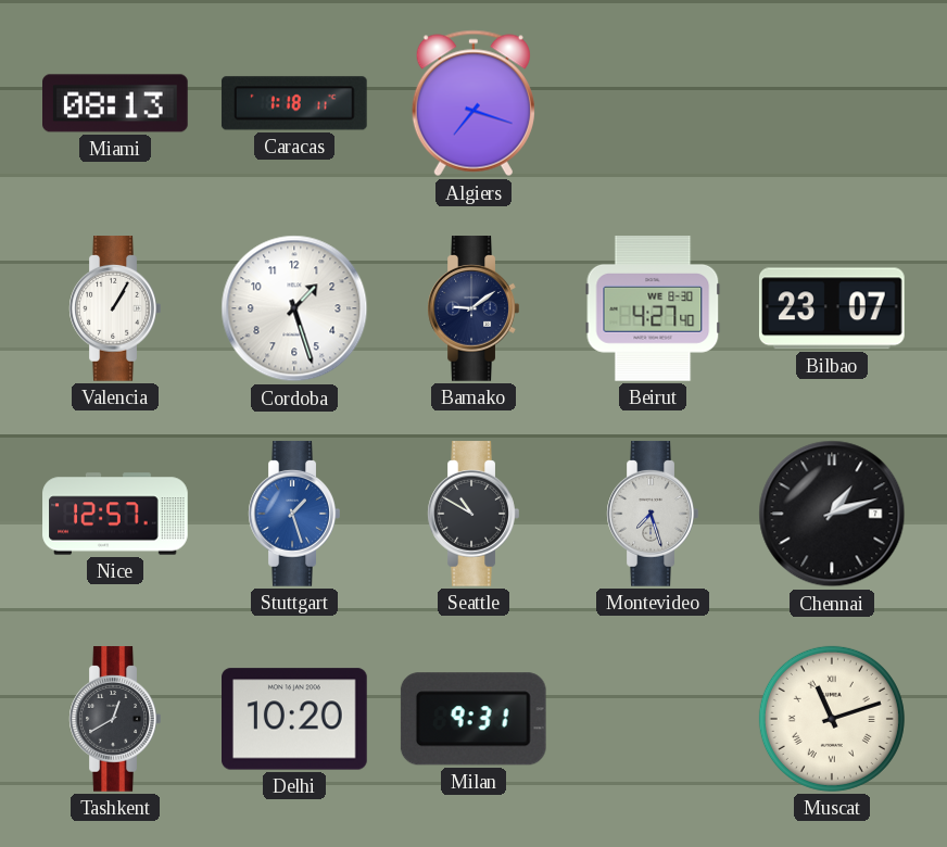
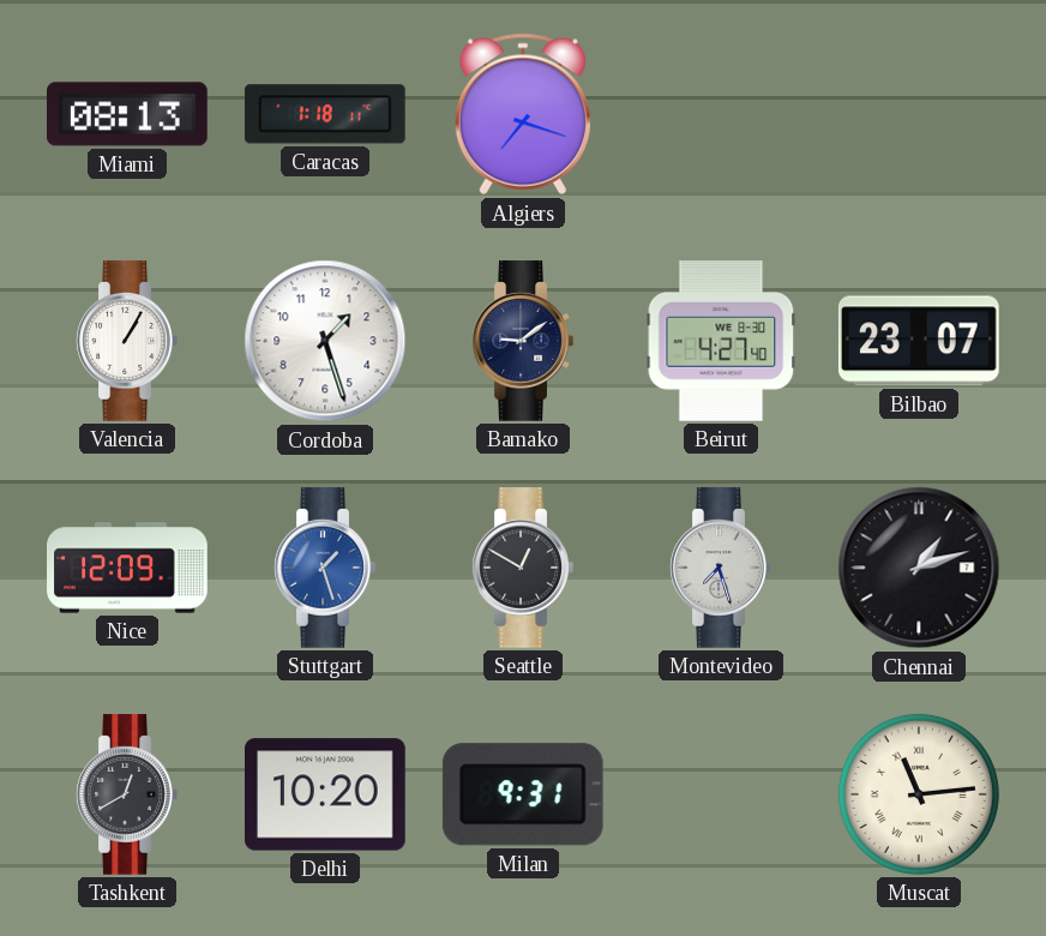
Nice: 12:57 -> 12:09
Seattle: 10:50 -> 12:50
Muscat: 11:12 -> 11:14
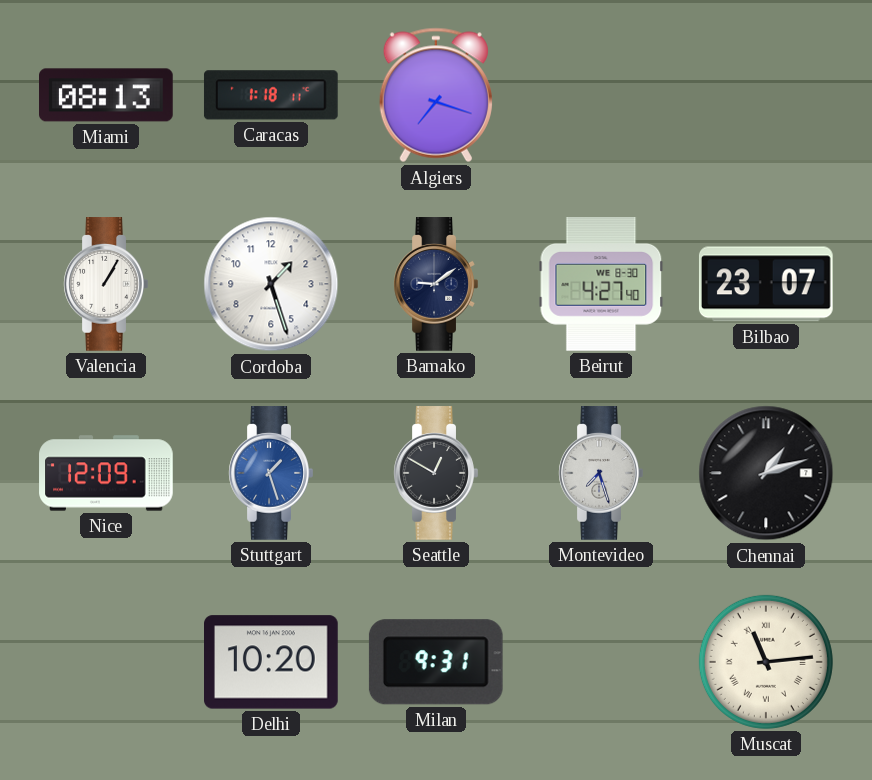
Tashkent: 12:40 -> none
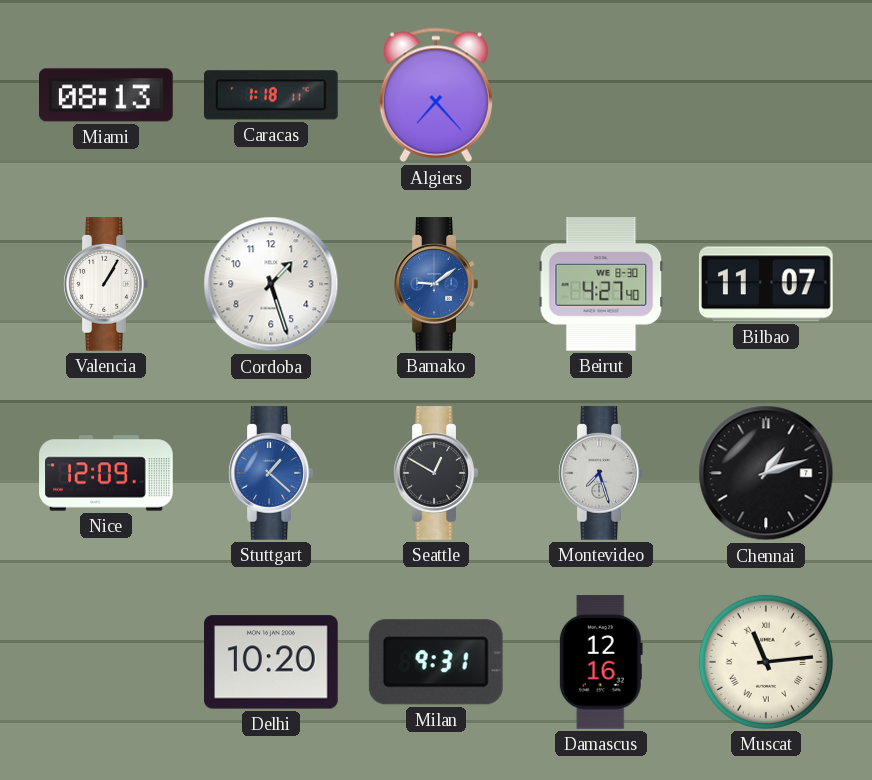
Algiers: 7:18 -> 7:23
Bamako dial: navy -> blue
Bilbao: 23:07 -> 11:07
Stuttgart: 1:27 -> 1:22
Damascus: none -> 12:16
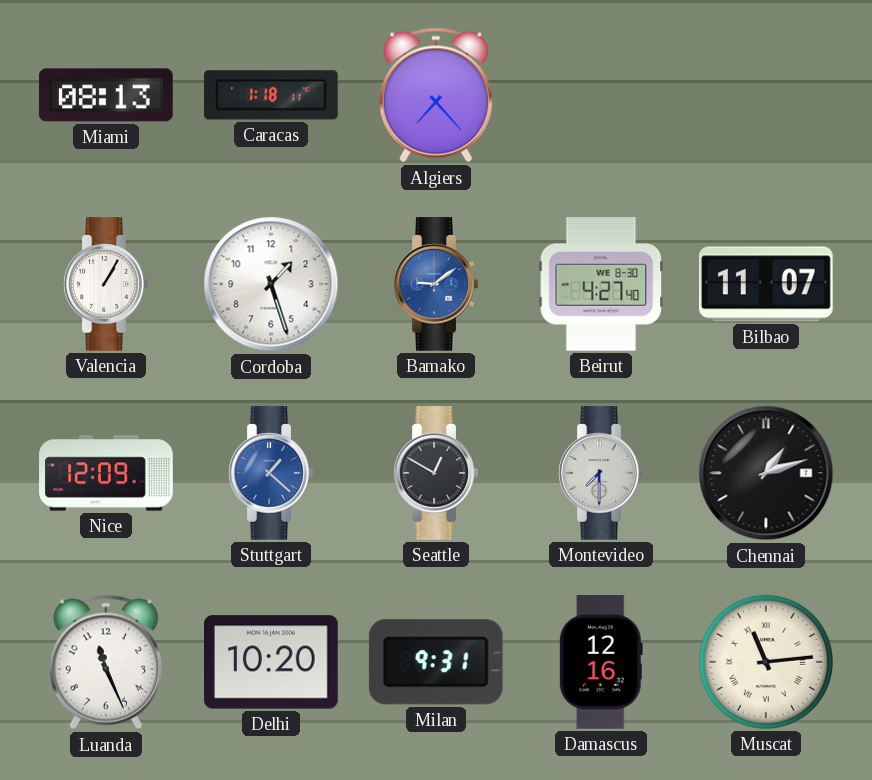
Montevideo: 7:27 -> 7:30
Luanda: none -> 11:26
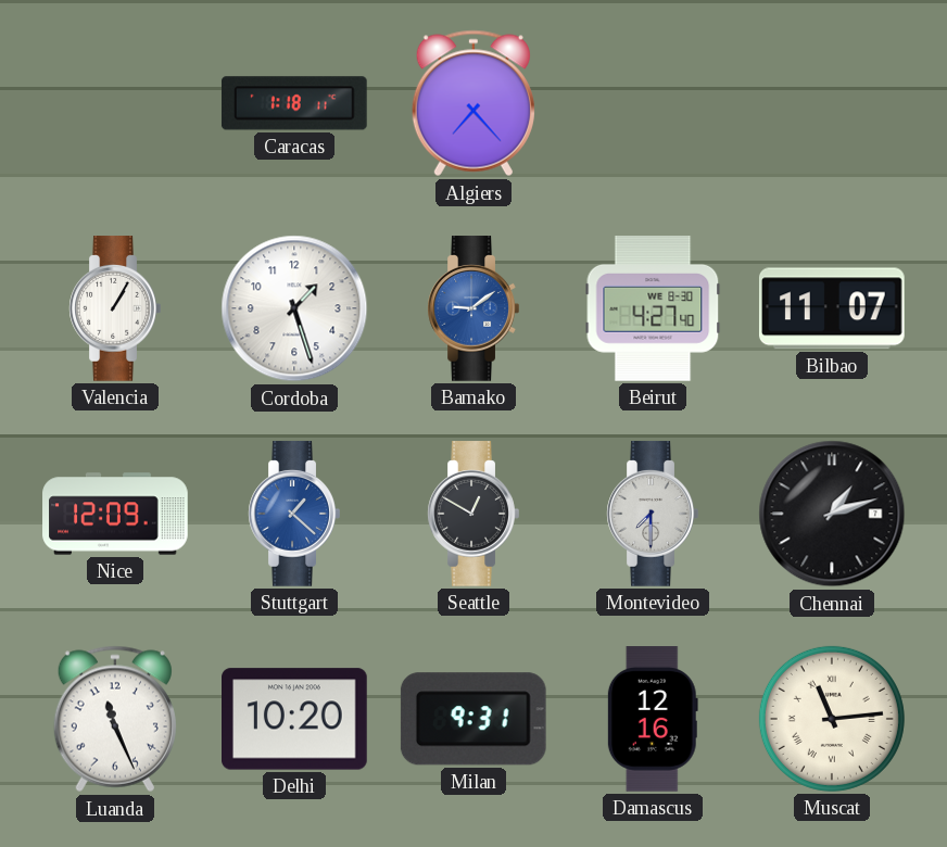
Miami: 08:13 -> none
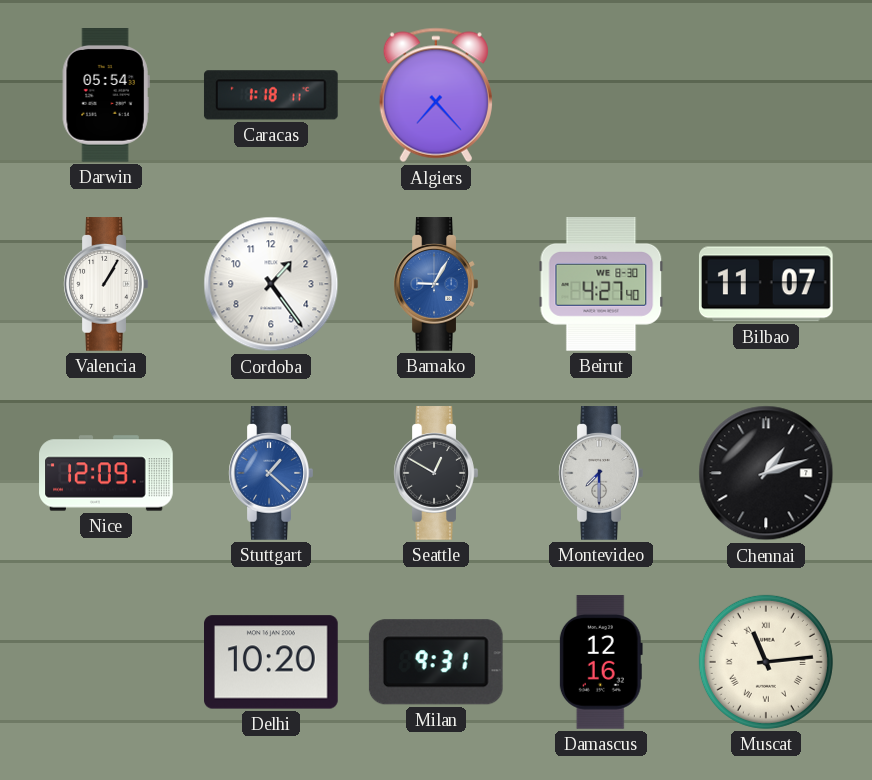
Darwin: none -> 05:54
Cordoba: 1:27 -> 1:24
Bamako: 9:09 -> 9:05
Luanda: 11:26 -> none
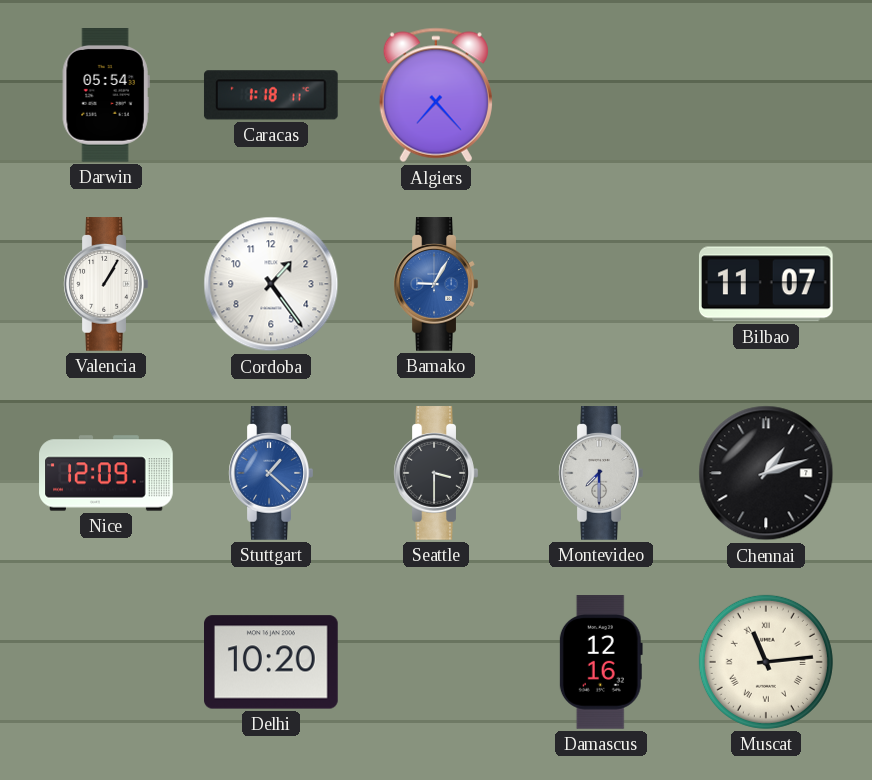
Beirut: 4:27 -> none
Seattle: 12:50 -> 3:30
Milan: 9:31 -> none
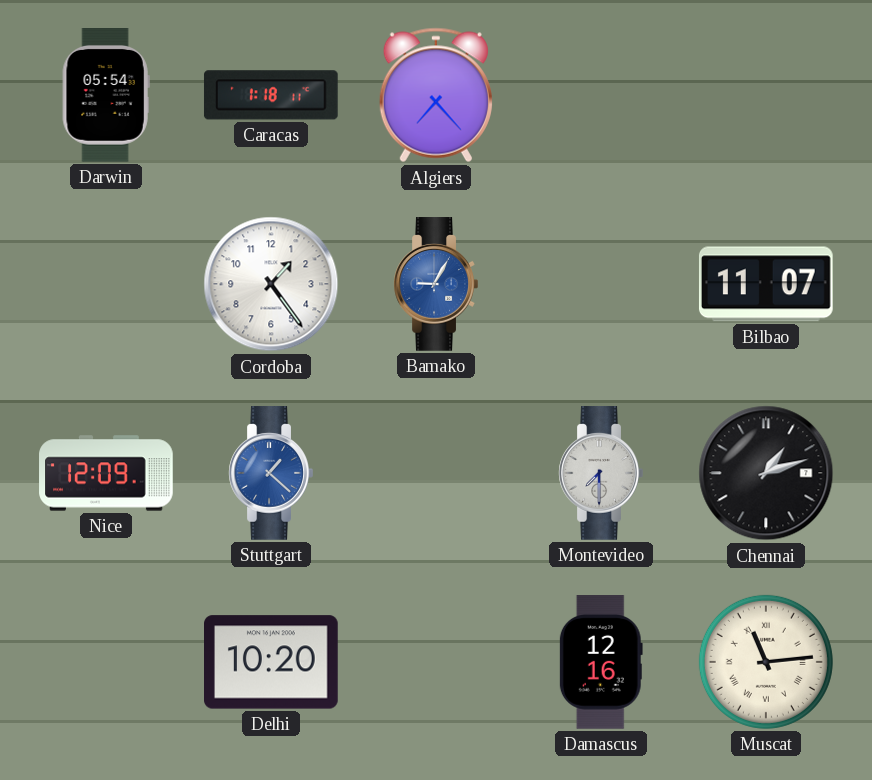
Valencia: 1:05 -> none
Seattle: 3:30 -> none
